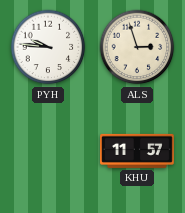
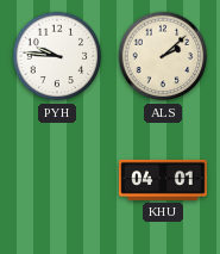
ALS: 2:57 -> 2:08
KHU: 11:57 -> 04:01
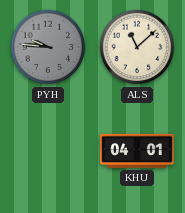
PYH dial: white -> grey
ALS: 2:08 -> 11:08
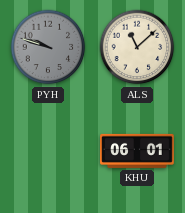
PYH: 9:46 -> 9:48
KHU: 04:01 -> 06:01
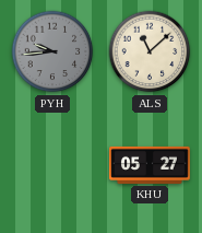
PYH: 9:48 -> 9:44
KHU: 06:01 -> 05:27
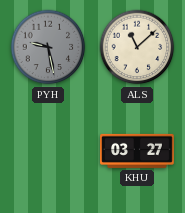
PYH: 9:44 -> 9:28
KHU: 05:27 -> 03:27
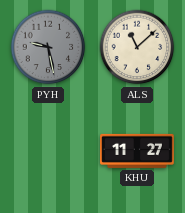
KHU: 03:27 -> 11:27
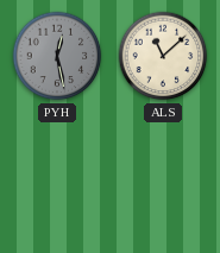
PYH: 9:28 -> 12:28
KHU: 11:27 -> none
